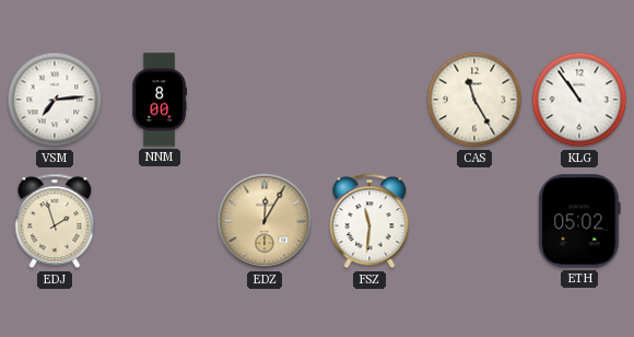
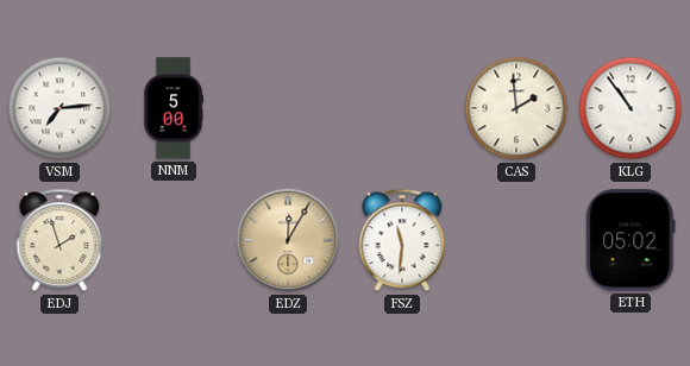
NNM: 8:00 -> 5:00
CAS: 11:25 -> 1:59
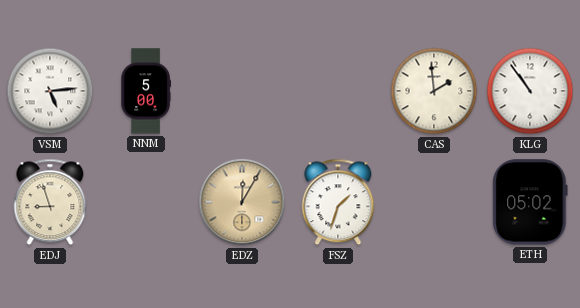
VSM: 7:14 -> 5:14
EDJ: 1:57 -> 8:57
FSZ: 11:31 -> 1:33
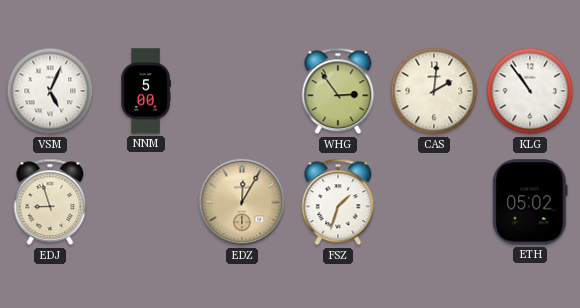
VSM: 5:14 -> 5:04
WHG: none -> 2:54
CAS: 1:59 -> 2:01
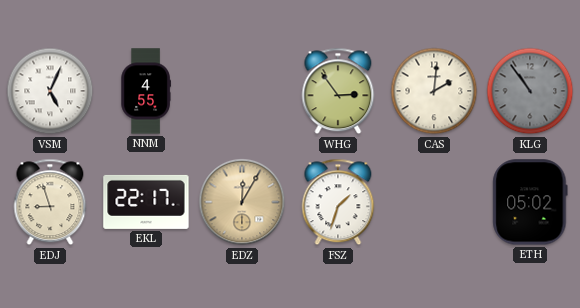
NNM: 5:00 -> 4:55
KLG dial: white -> grey
EKL: none -> 22:17
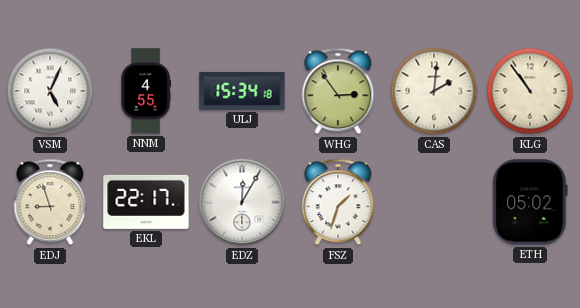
ULJ: none -> 15:34
KLG dial: grey -> cream
EDZ dial: champagne -> white
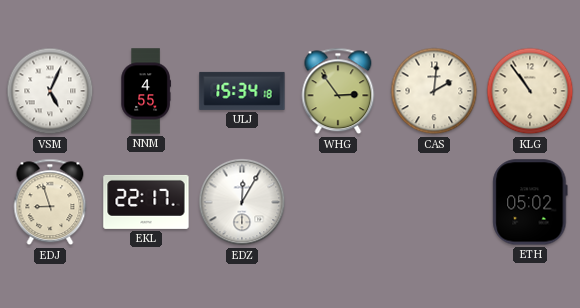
FSZ: 1:33 -> none
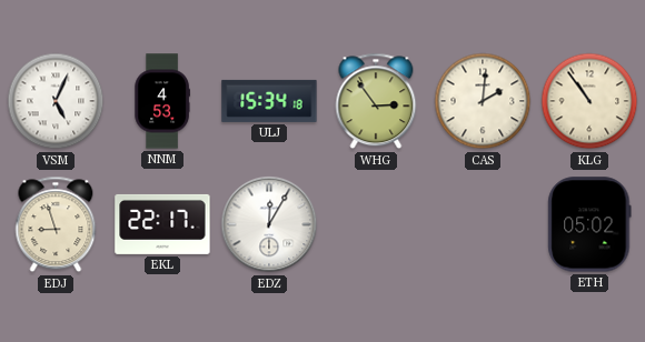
NNM: 4:55 -> 4:53
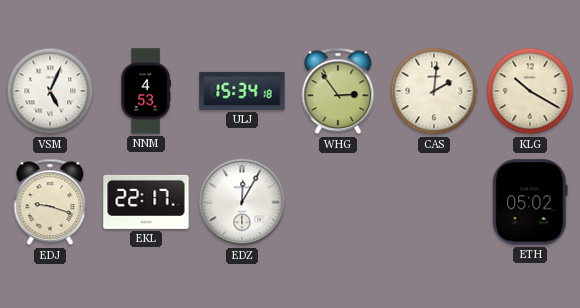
KLG: 10:54 -> 10:20
EDJ: 8:57 -> 9:18
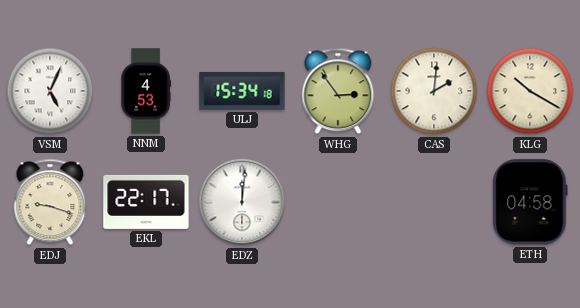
EDZ: 12:05 -> 12:01
ETH: 05:02 -> 04:58
